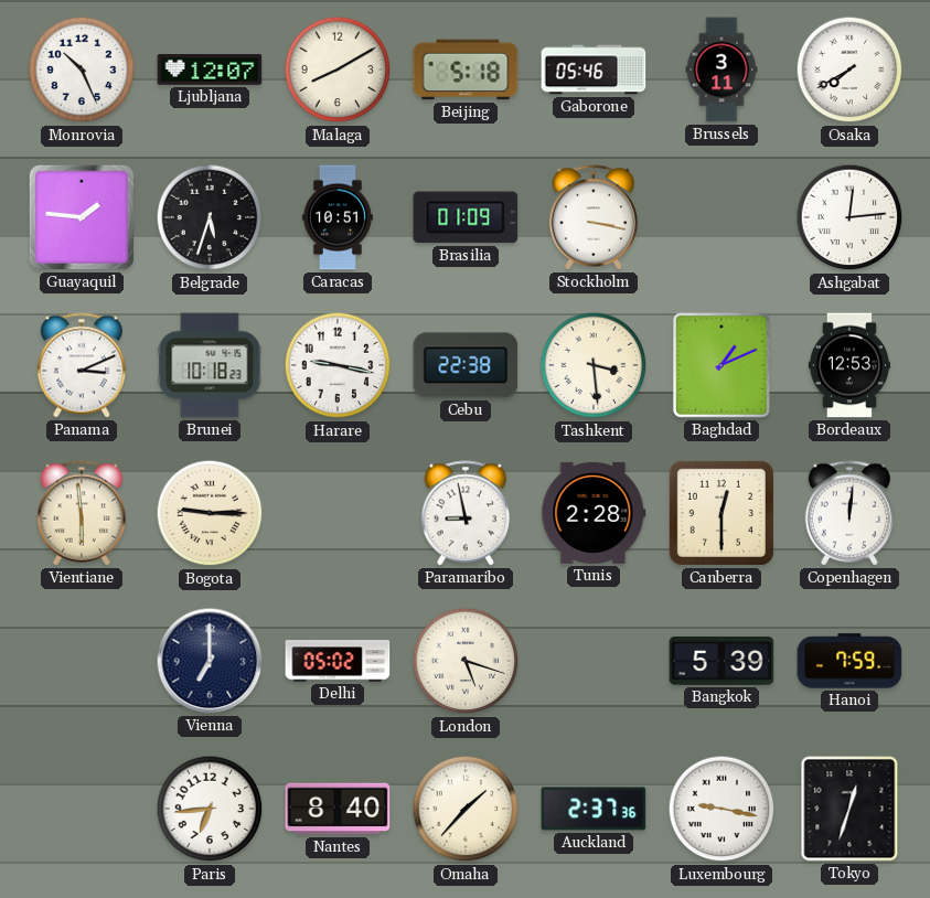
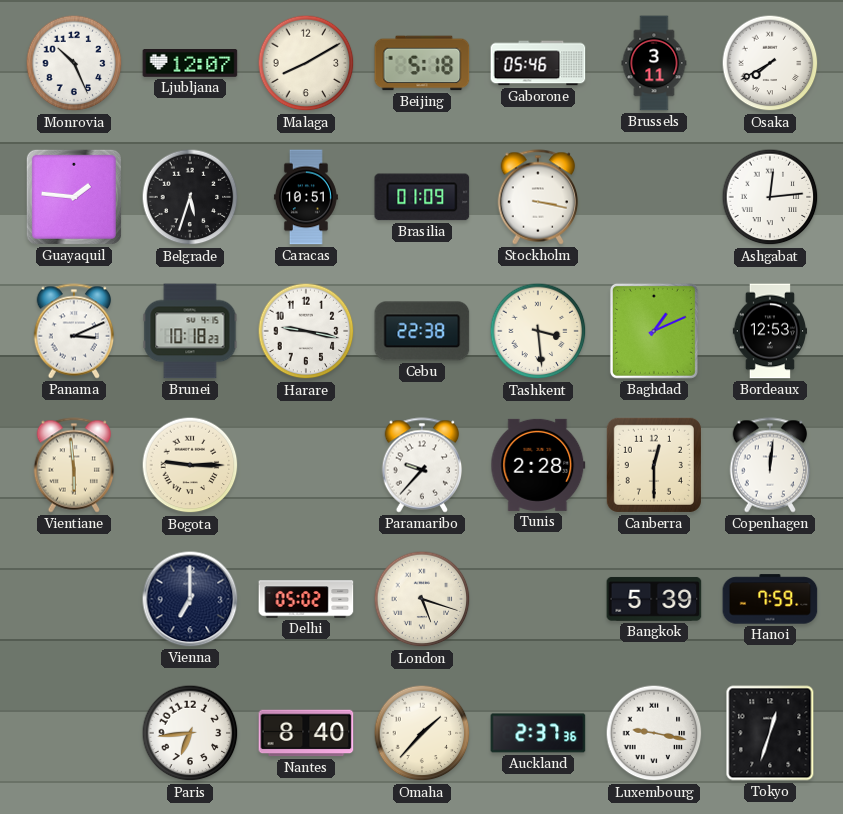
Paramaribo: 8:58 -> 9:37
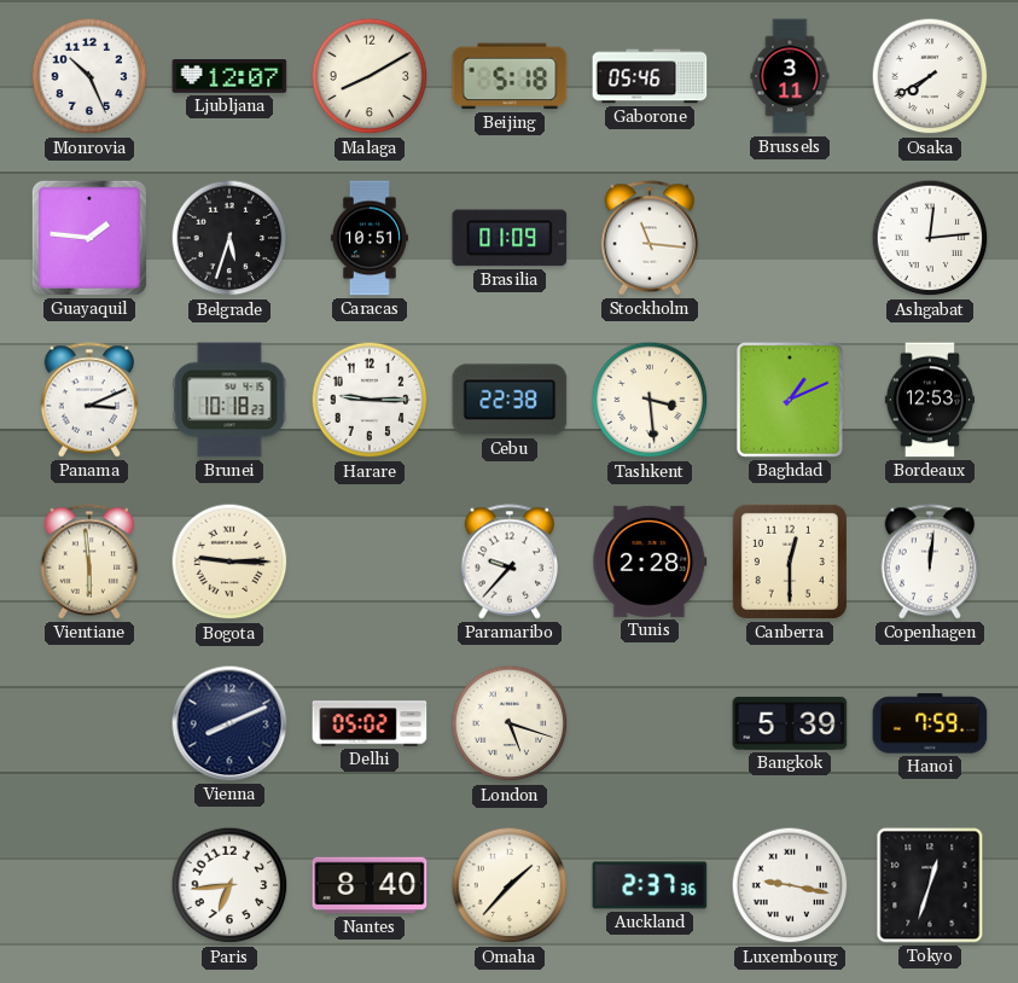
Stockholm: 3:17 -> 11:16
Harare: 9:17 -> 9:15
Vienna: 7:00 -> 8:11
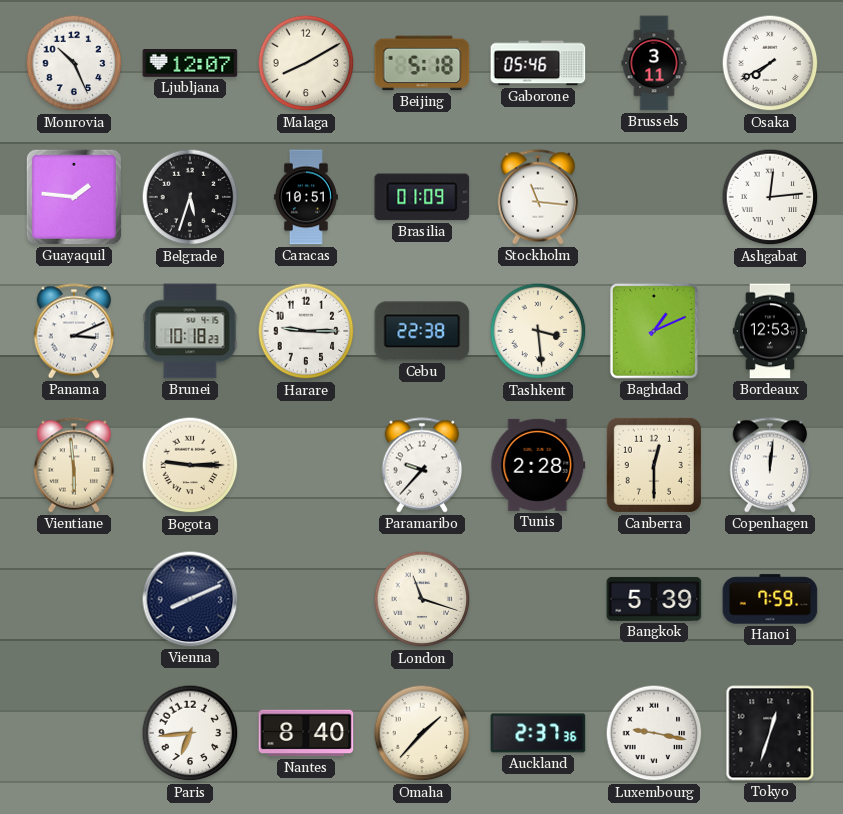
Delhi: 05:02 -> none
London: 5:18 -> 11:18
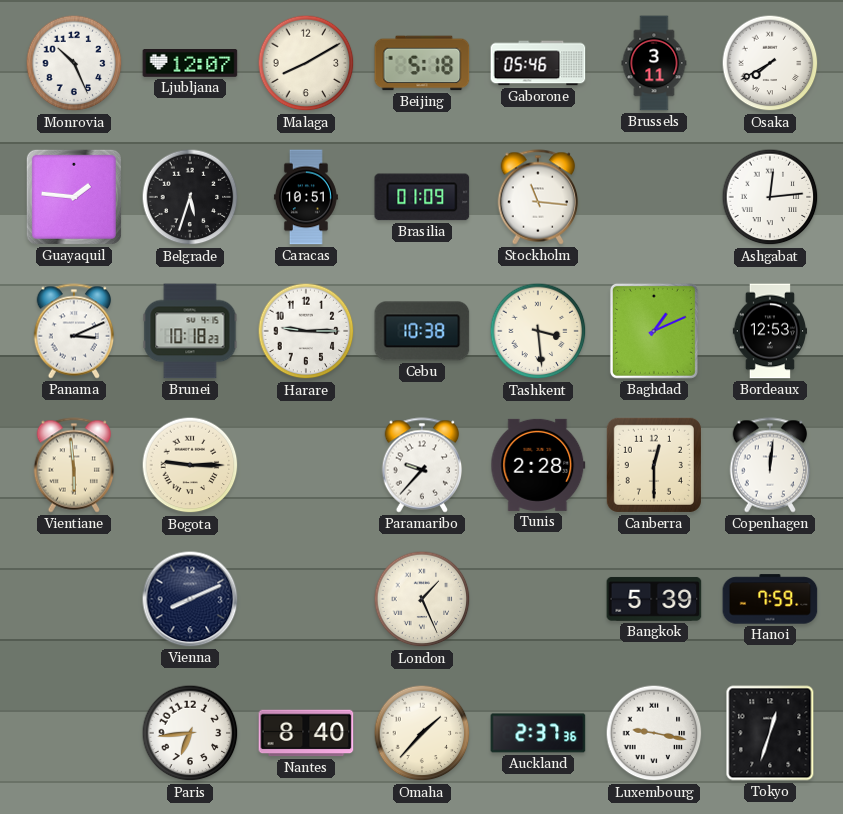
Cebu: 22:38 -> 10:38
London: 11:18 -> 1:26
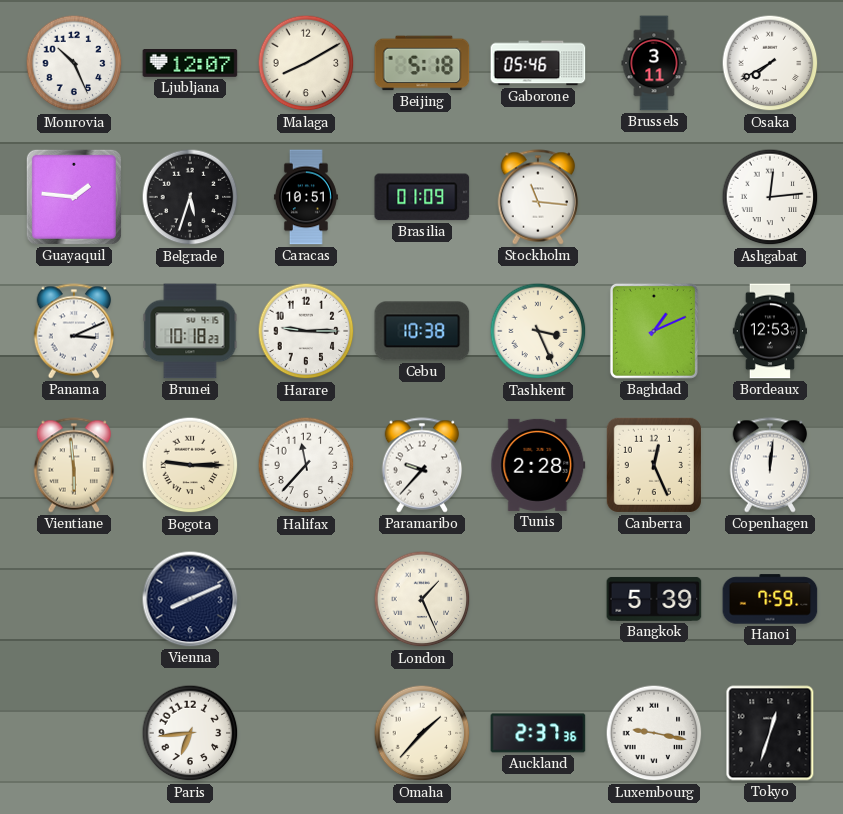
Tashkent: 3:29 -> 3:26
Halifax: none -> 11:37
Canberra: 12:30 -> 12:26
Nantes: 8:40 -> none
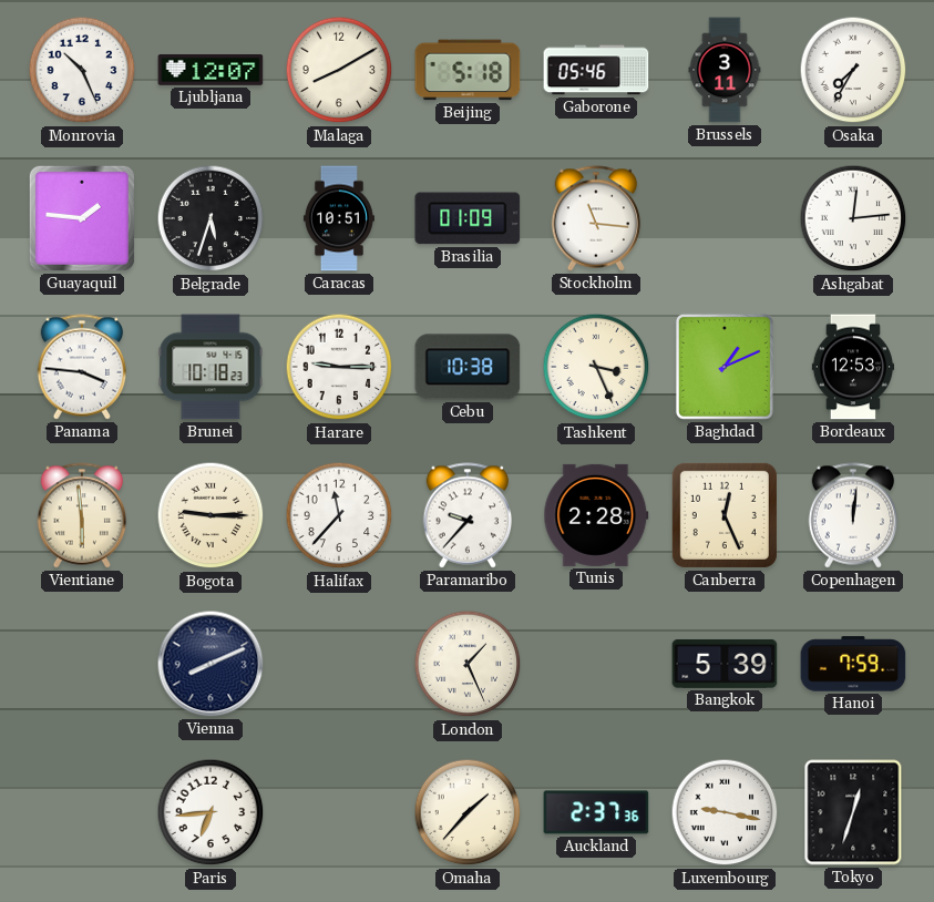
Osaka: 7:40 -> 7:35
Panama: 3:11 -> 3:46
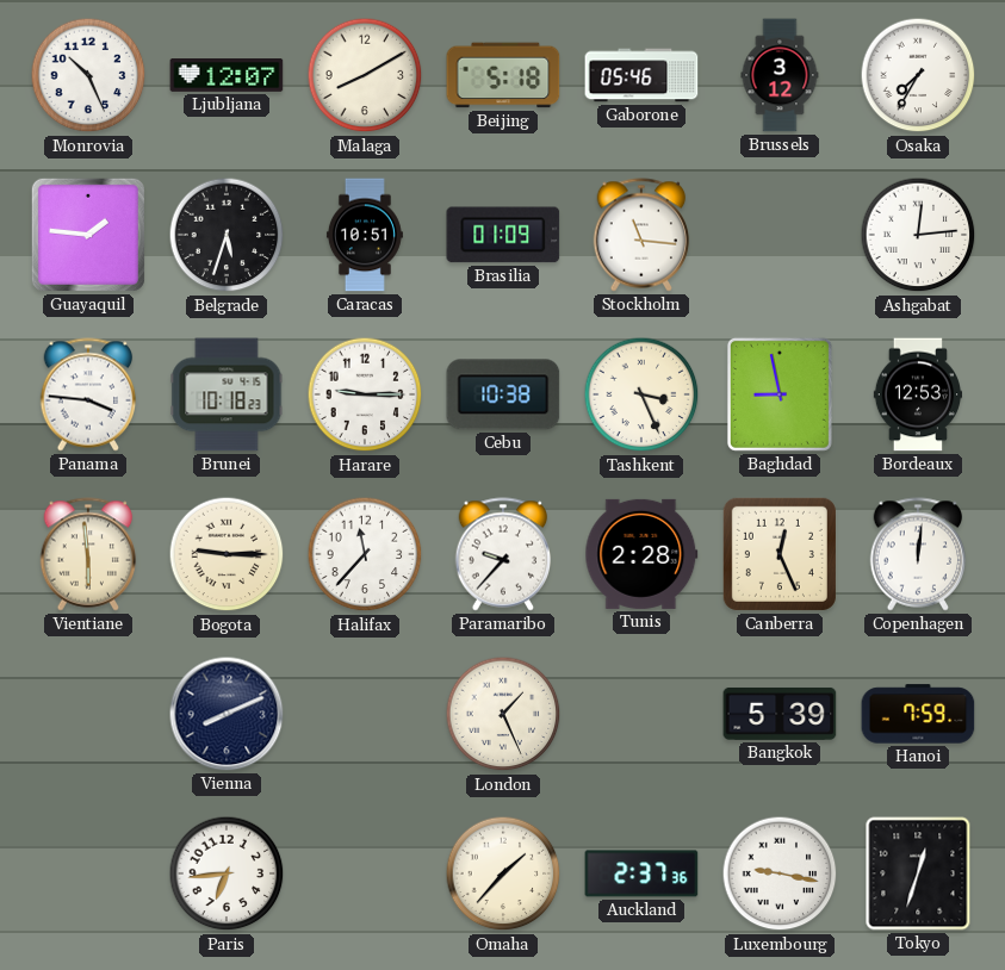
Brussels: 3:11 -> 3:12
Baghdad: 1:11 -> 8:58
